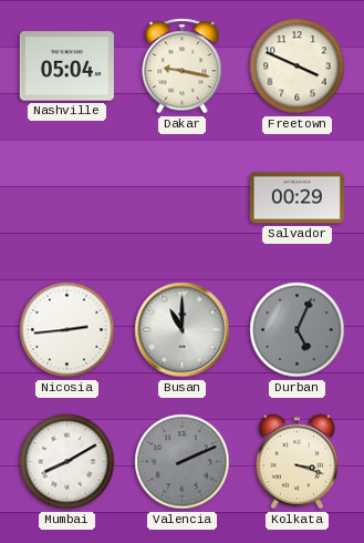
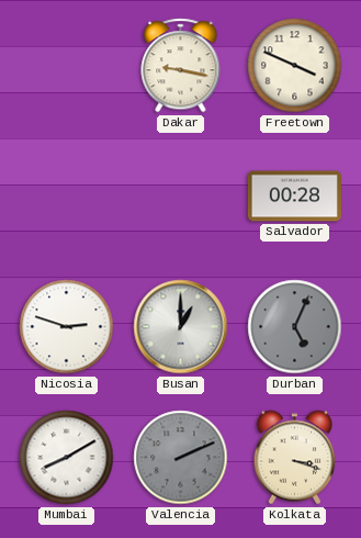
Nashville: 05:04 -> none
Salvador: 00:29 -> 00:28
Nicosia: 2:44 -> 2:48
Busan: 11:00 -> 1:00
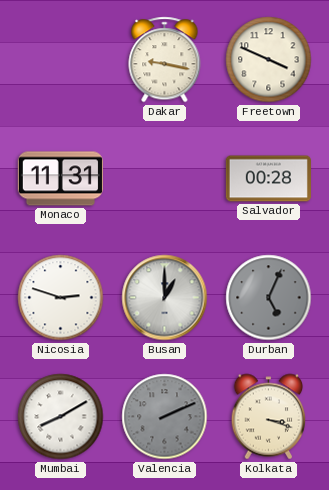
Monaco: none -> 11:31
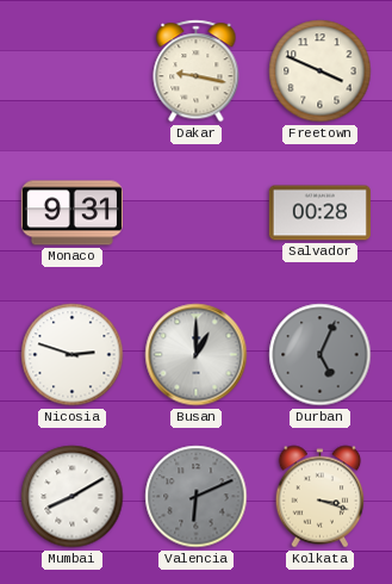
Monaco: 11:31 -> 9:31
Valencia: 2:11 -> 6:11
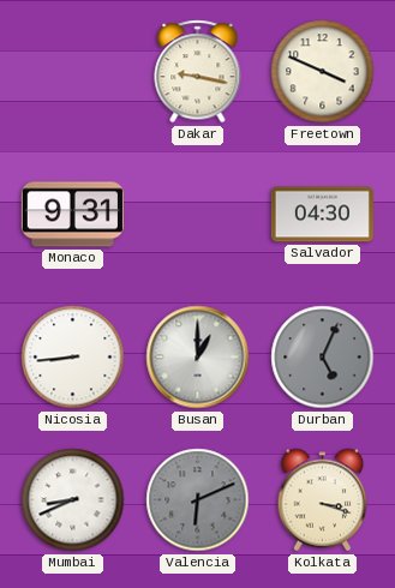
Salvador: 00:28 -> 04:30
Nicosia: 2:48 -> 8:44
Mumbai: 8:10 -> 8:41
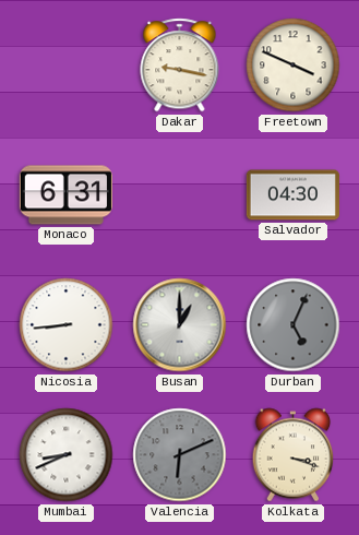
Monaco: 9:31 -> 6:31
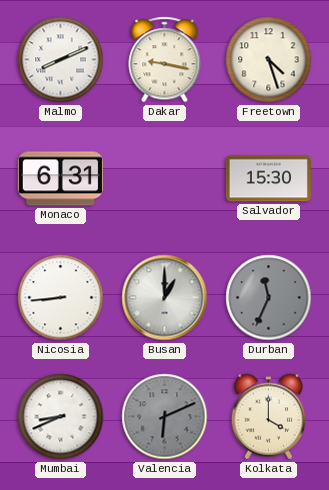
Malmo: none -> 8:11
Freetown: 3:49 -> 4:27
Salvador: 04:30 -> 15:30
Durban: 5:04 -> 11:34
Kolkata: 3:18 -> 4:00
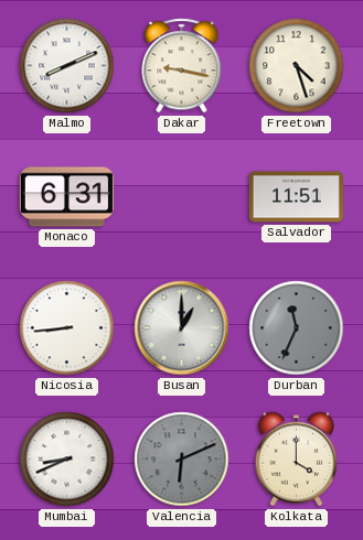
Salvador: 15:30 -> 11:51
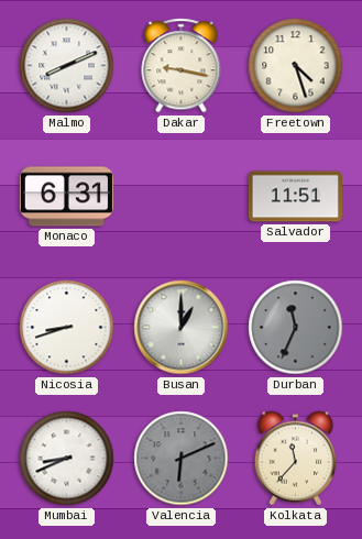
Nicosia: 8:44 -> 8:42
Kolkata: 4:00 -> 11:37
